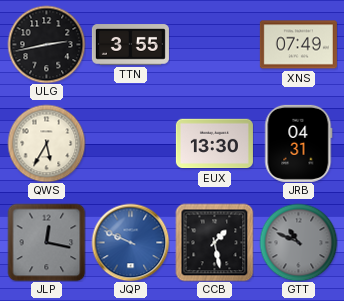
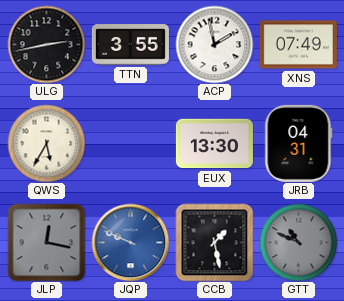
ACP: none -> 1:58
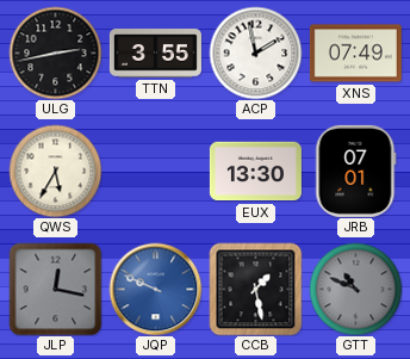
JRB: 04:31 -> 07:01
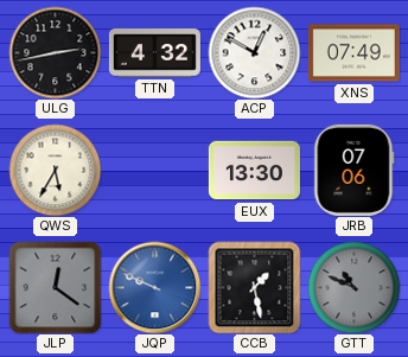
TTN: 3:55 -> 4:32
ACP: 1:58 -> 12:50
JRB: 07:01 -> 07:06
JLP: 12:17 -> 12:21
